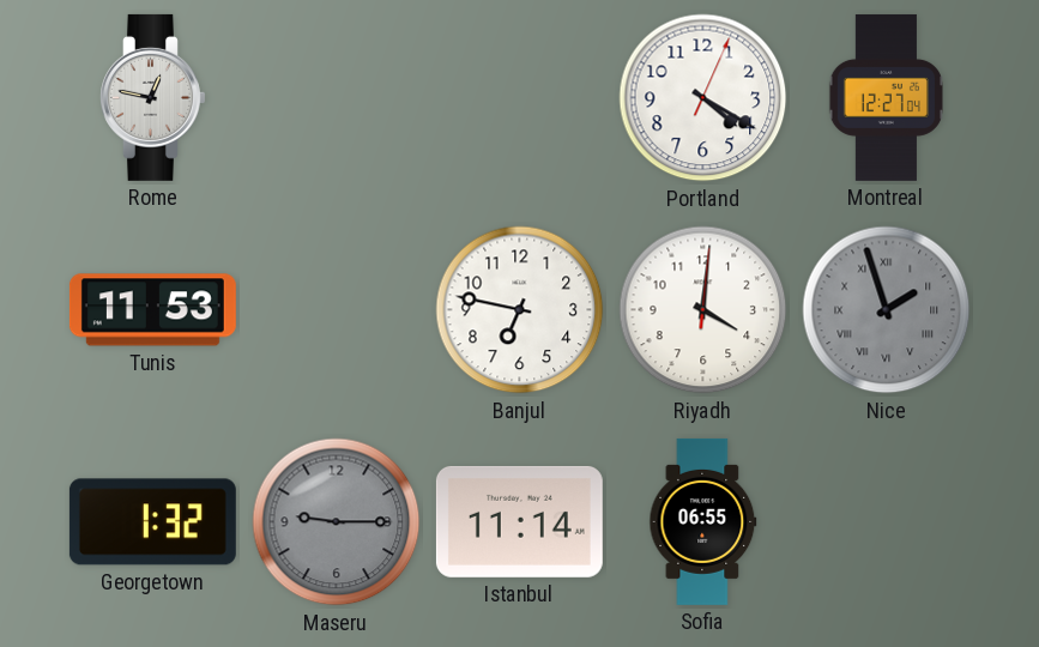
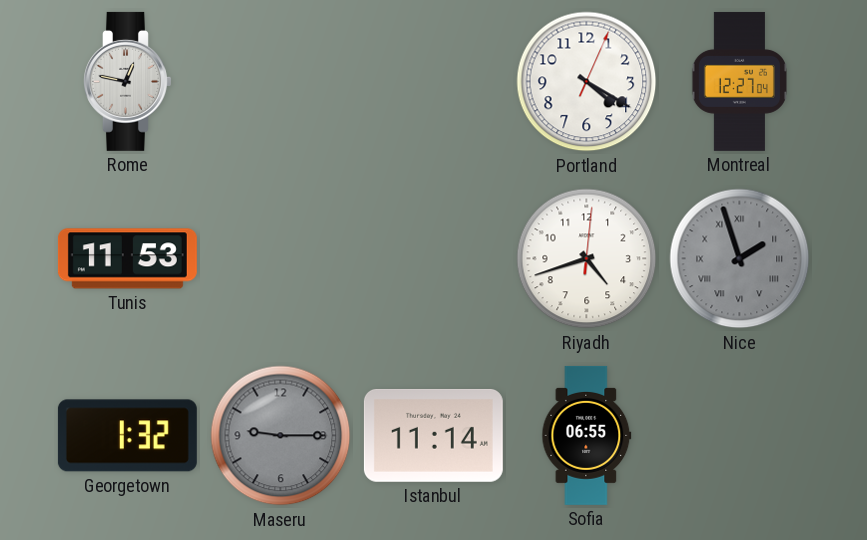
Banjul: 6:47 -> none
Riyadh: 4:01 -> 4:42
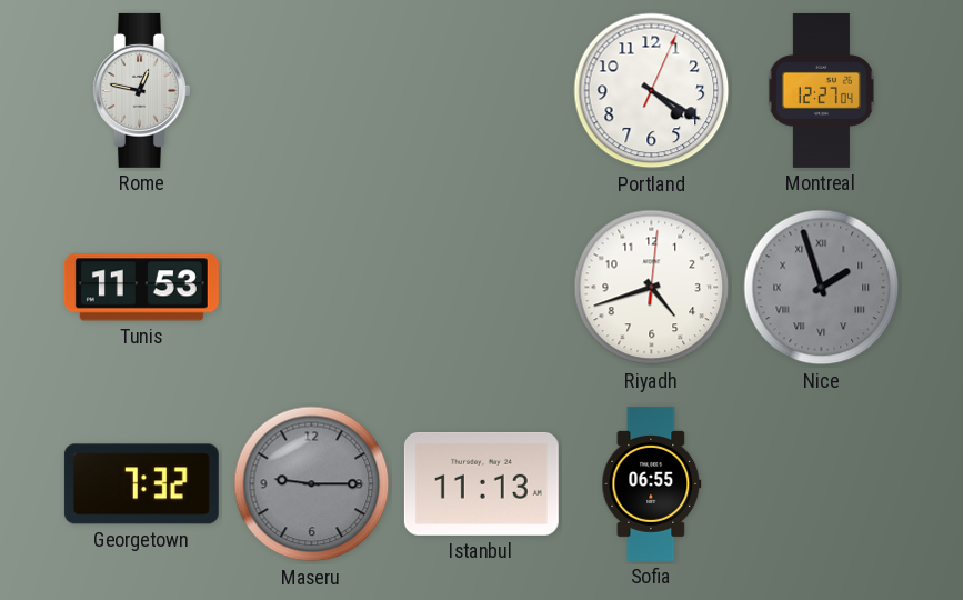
Georgetown: 1:32 -> 7:32
Istanbul: 11:14 -> 11:13
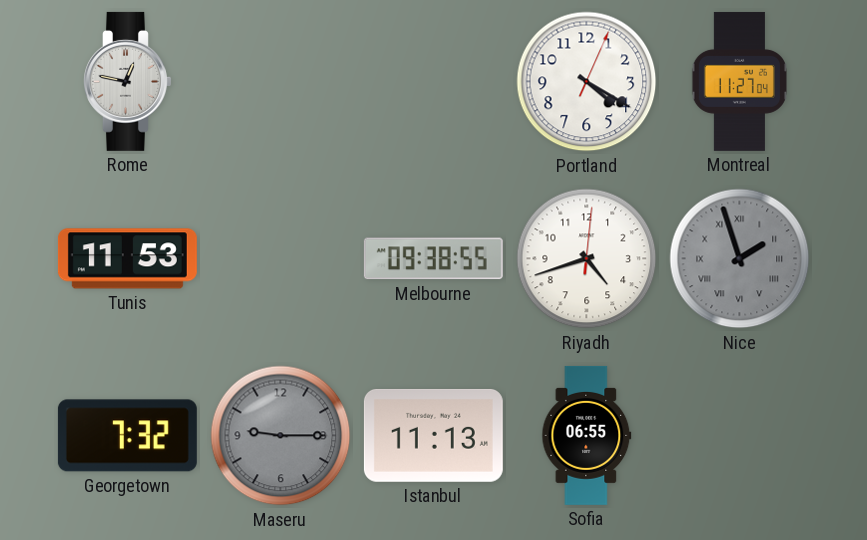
Montreal: 12:27 -> 11:27
Melbourne: none -> 09:38
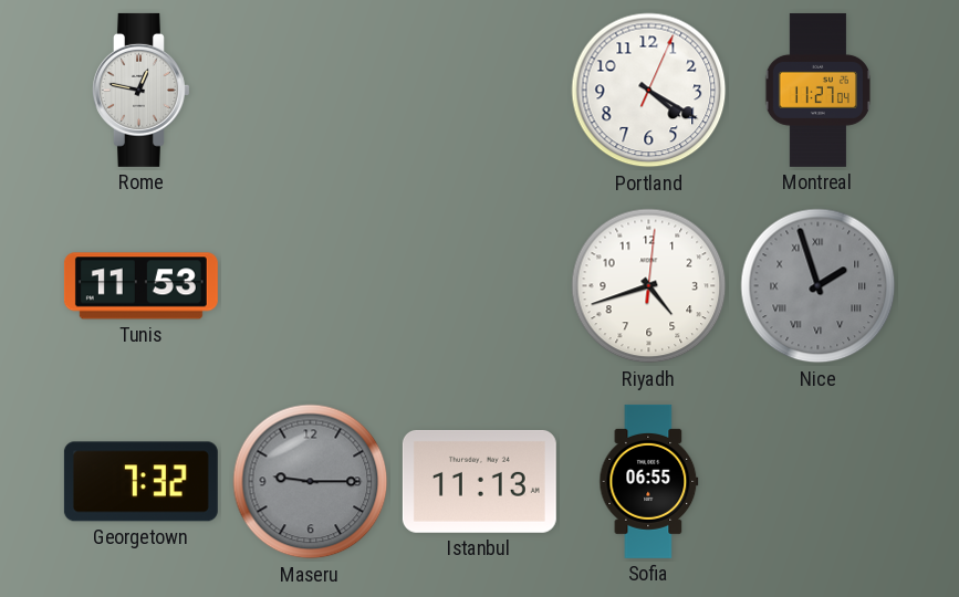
Melbourne: 09:38 -> none
